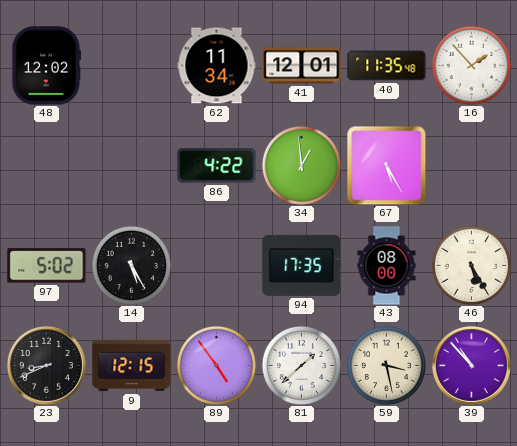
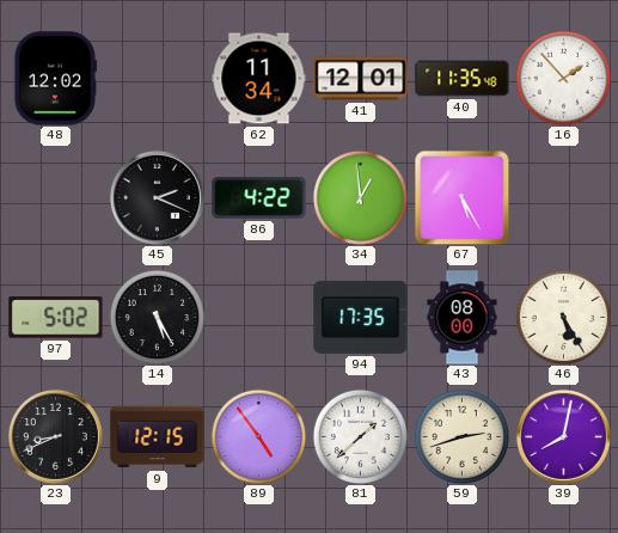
45: none -> 2:19
59: 3:28 -> 2:42
39: 10:53 -> 8:02
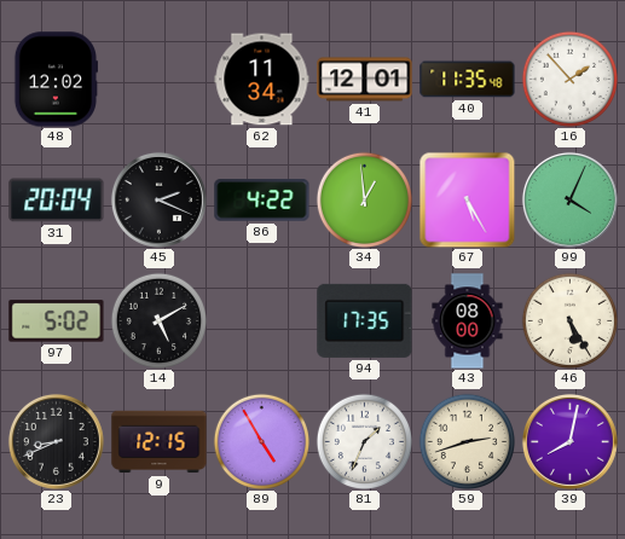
31: none -> 20:04
99: none -> 4:04
14: 5:25 -> 5:10
89: 4:54 -> 4:55
81: 1:38 -> 1:34
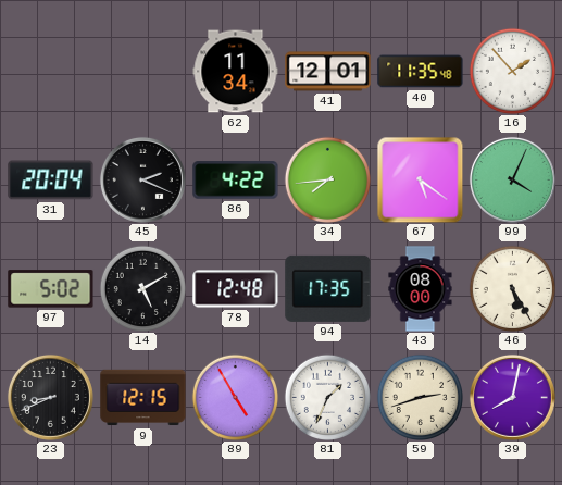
48: 12:02 -> none
34: 12:59 -> 7:44
67: 5:25 -> 5:21
78: none -> 12:48
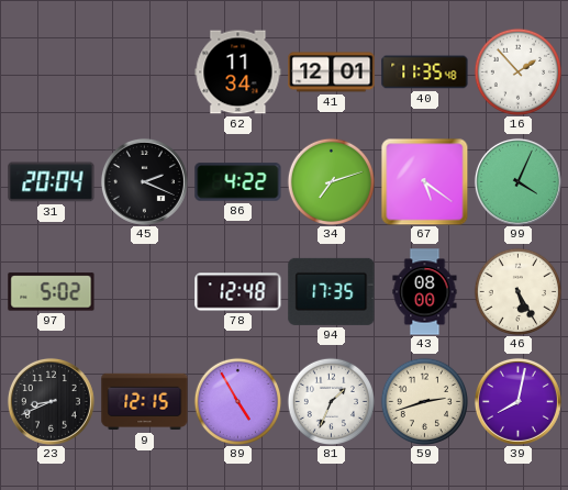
34: 7:44 -> 7:12
14: 5:10 -> none
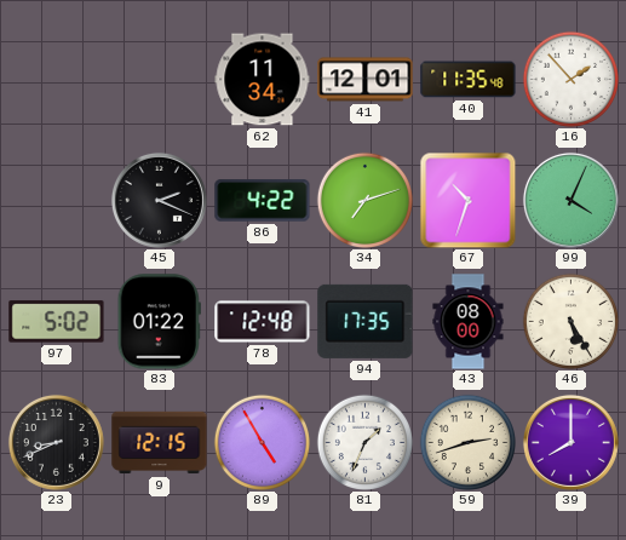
31: 20:04 -> none
67: 5:21 -> 10:33
83: none -> 01:22
39: 8:02 -> 8:00
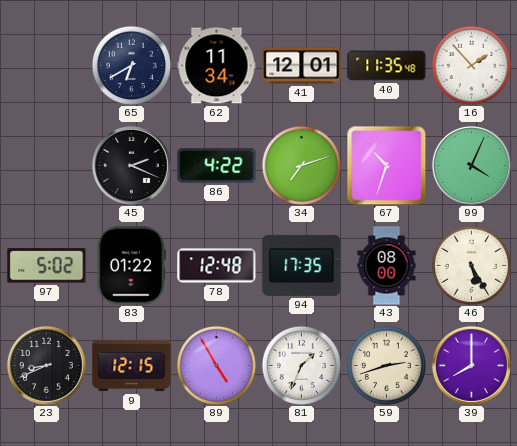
65: none -> 6:40
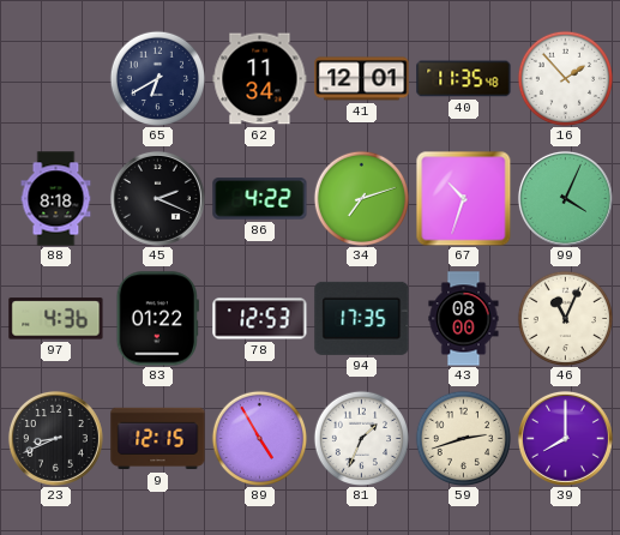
88: none -> 8:18
97: 5:02 -> 4:36
78: 12:48 -> 12:53
46: 5:25 -> 11:04
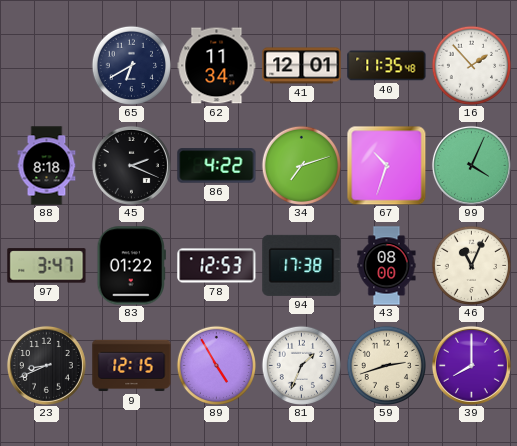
97: 4:36 -> 3:47
94: 17:35 -> 17:38
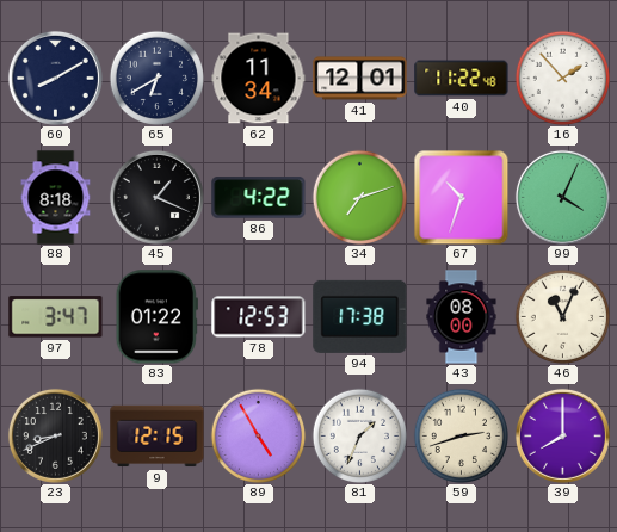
60: none -> 8:10
40: 11:35 -> 11:22
45: 2:19 -> 1:19
